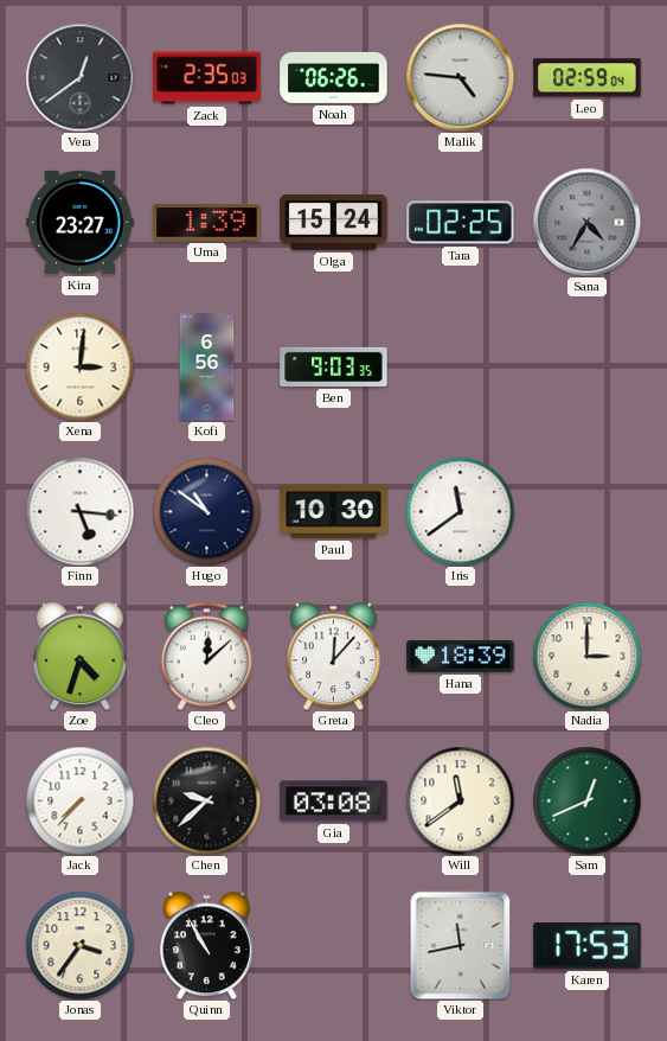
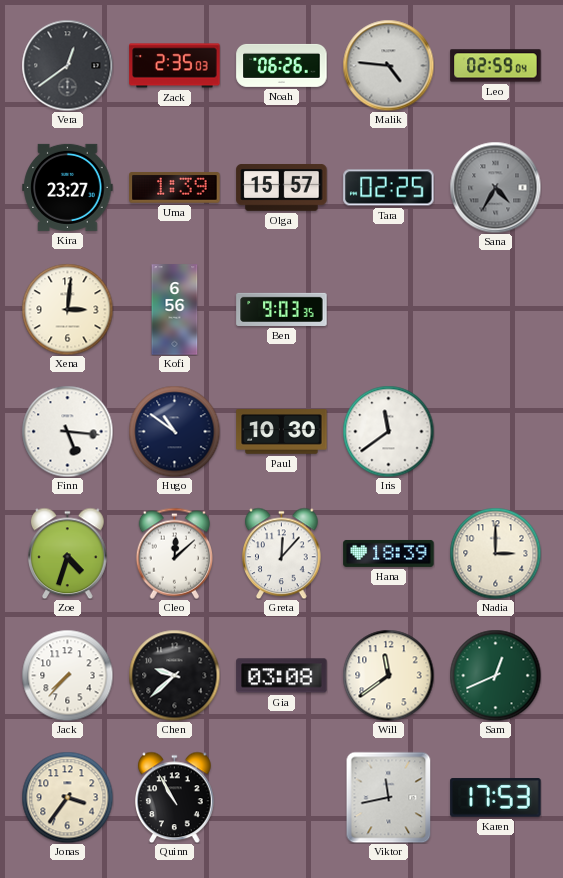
Olga: 15:24 -> 15:57
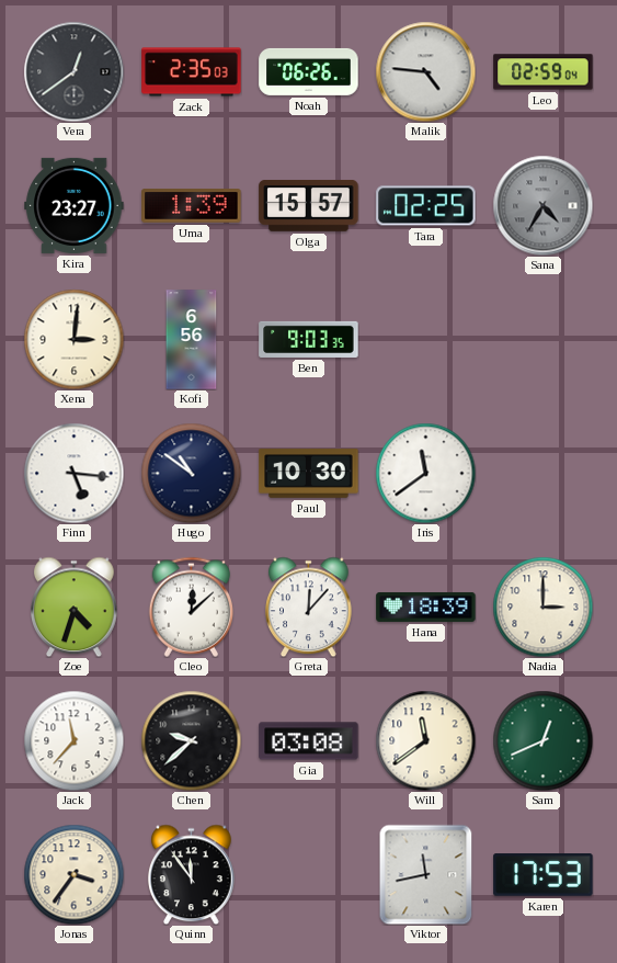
Jack: 7:37 -> 11:37
Quinn: 10:55 -> 11:54
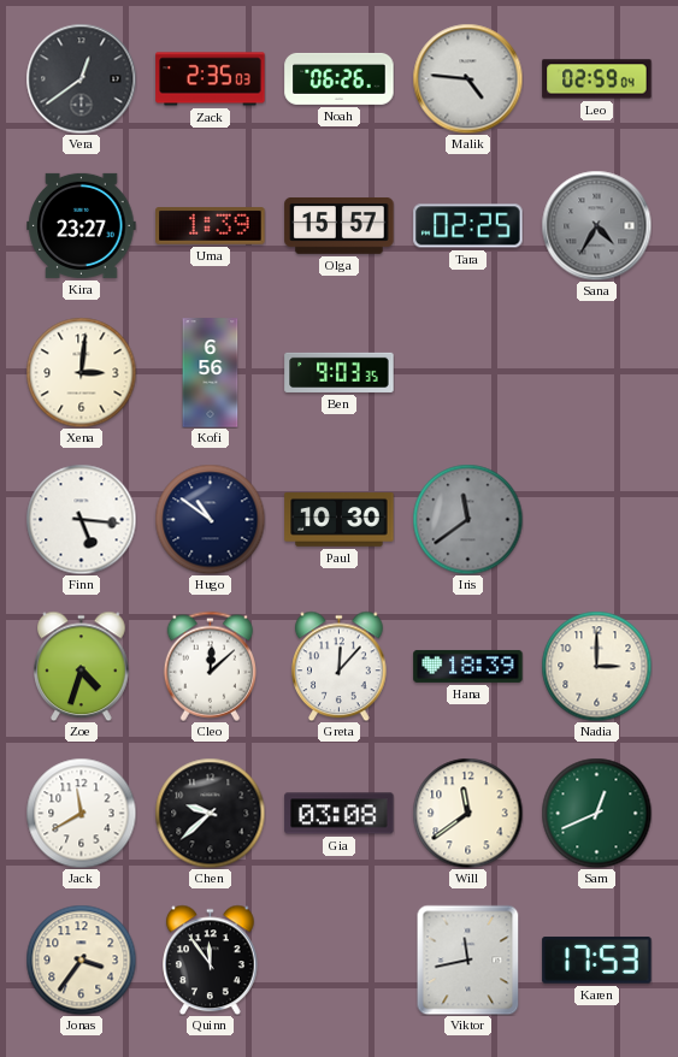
Iris dial: white -> grey
Jack: 11:37 -> 11:40
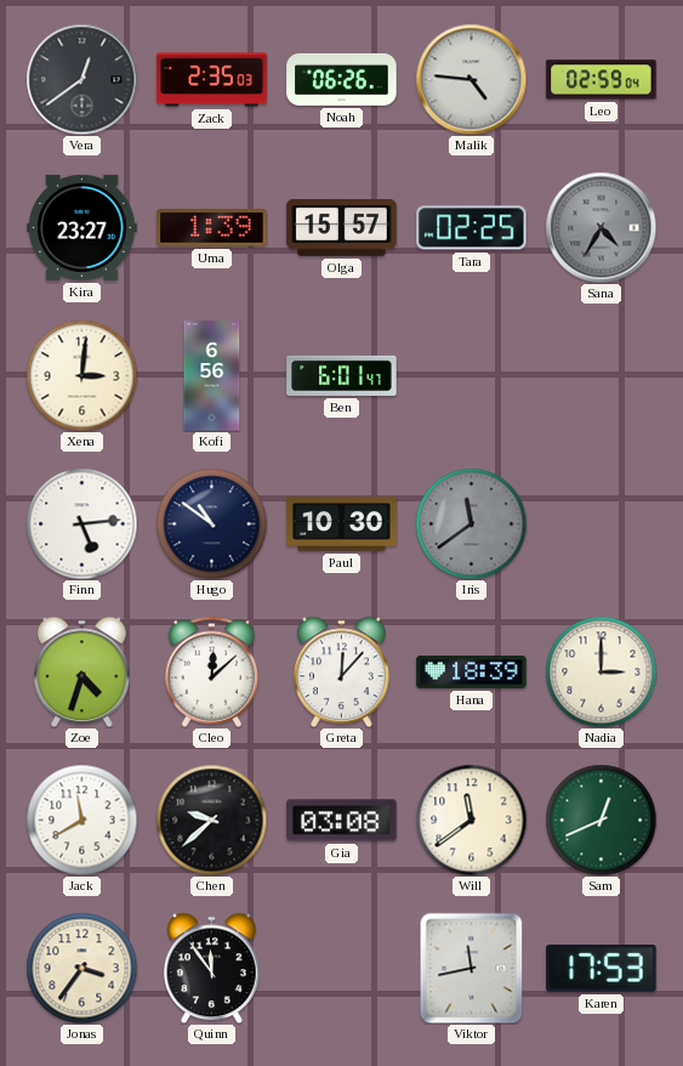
Ben: 9:03 -> 6:01
Finn: 5:16 -> 5:14
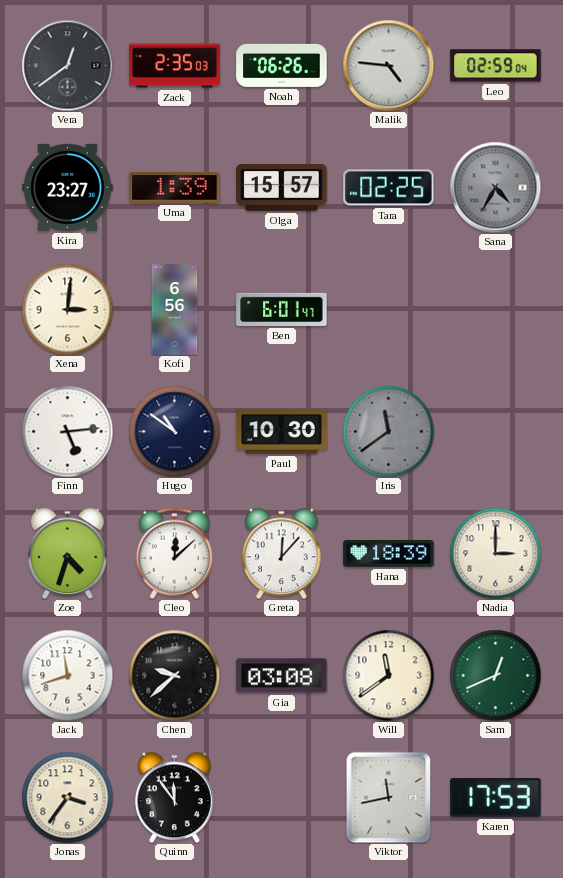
Jack: 11:40 -> 11:42
